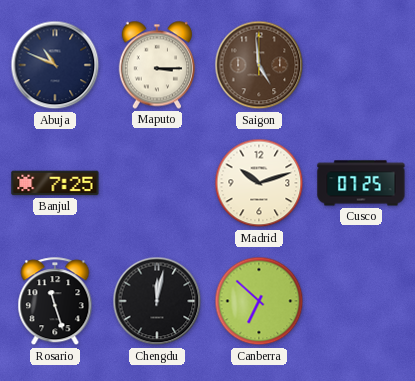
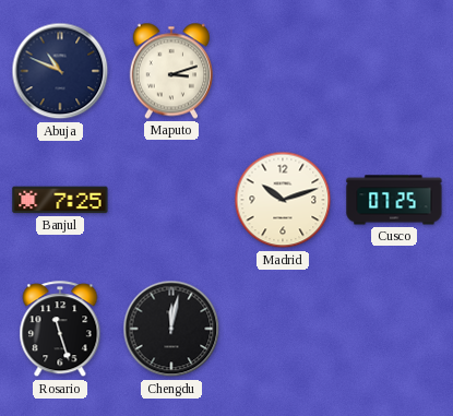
Maputo: 3:15 -> 3:12
Saigon: 4:59 -> none
Canberra: 6:52 -> none
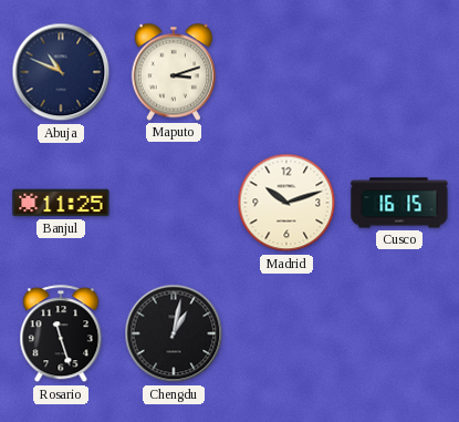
Banjul: 7:25 -> 11:25
Cusco: 07:25 -> 16:15
Chengdu: 12:02 -> 1:02
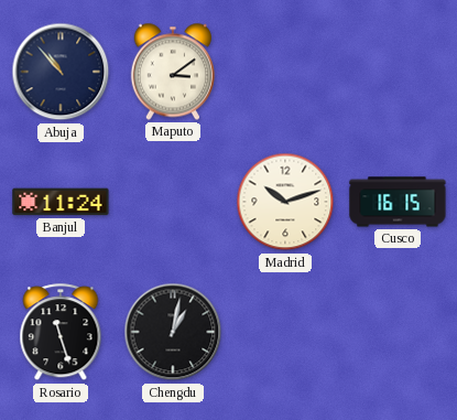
Abuja: 10:49 -> 10:53
Maputo: 3:12 -> 3:09
Banjul: 11:25 -> 11:24
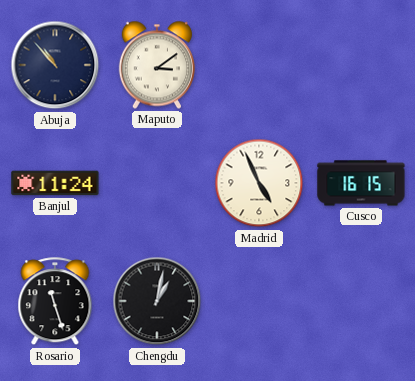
Madrid: 10:12 -> 4:56
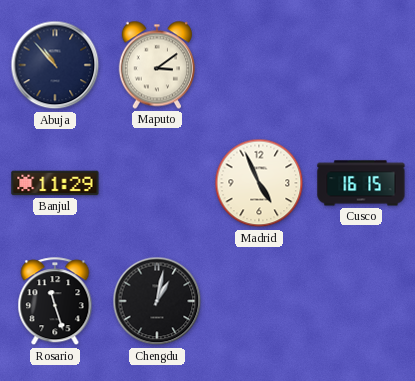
Banjul: 11:24 -> 11:29
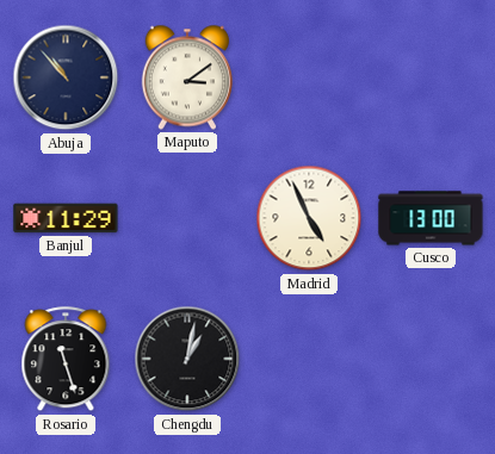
Cusco: 16:15 -> 13:00
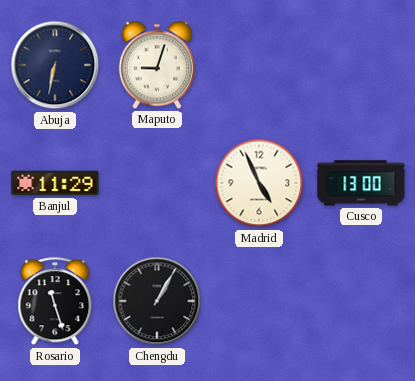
Abuja: 10:53 -> 6:32
Maputo: 3:09 -> 9:03
Chengdu: 1:02 -> 1:05
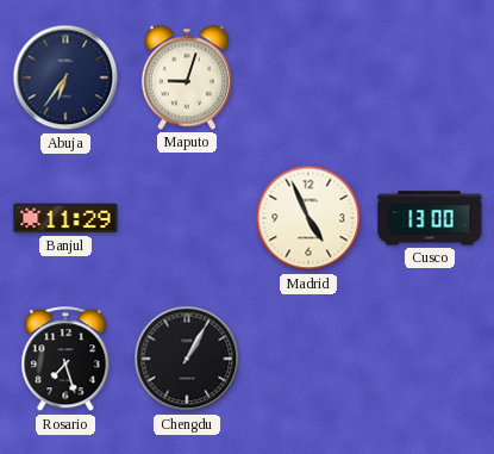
Abuja: 6:32 -> 6:36
Rosario: 11:27 -> 7:27
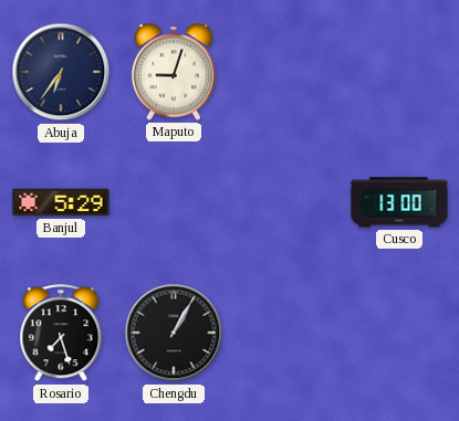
Banjul: 11:29 -> 5:29
Madrid: 4:56 -> none
